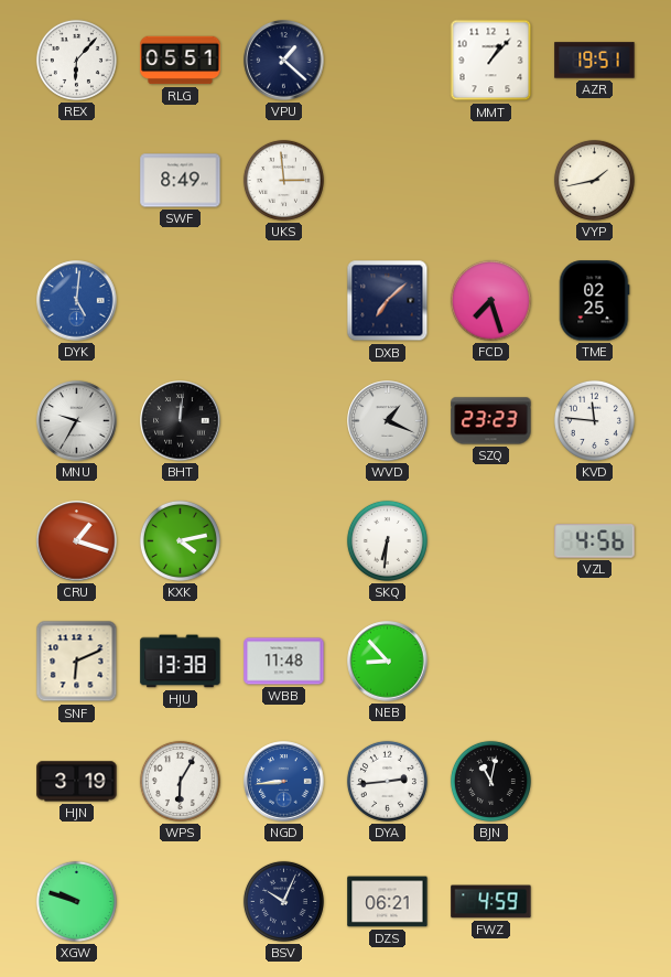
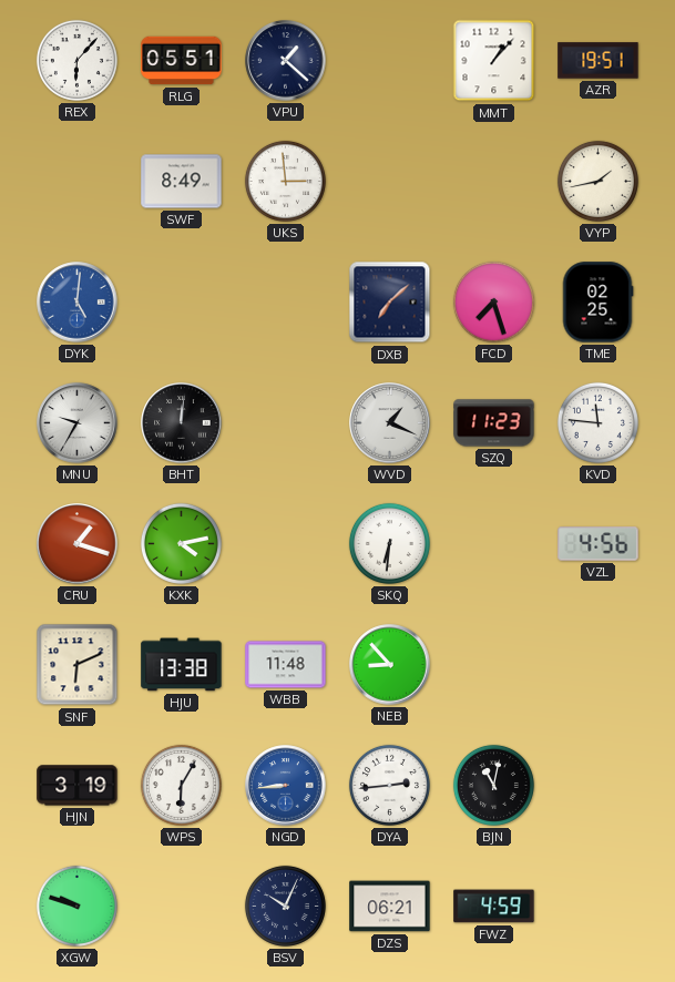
SZQ: 23:23 -> 11:23
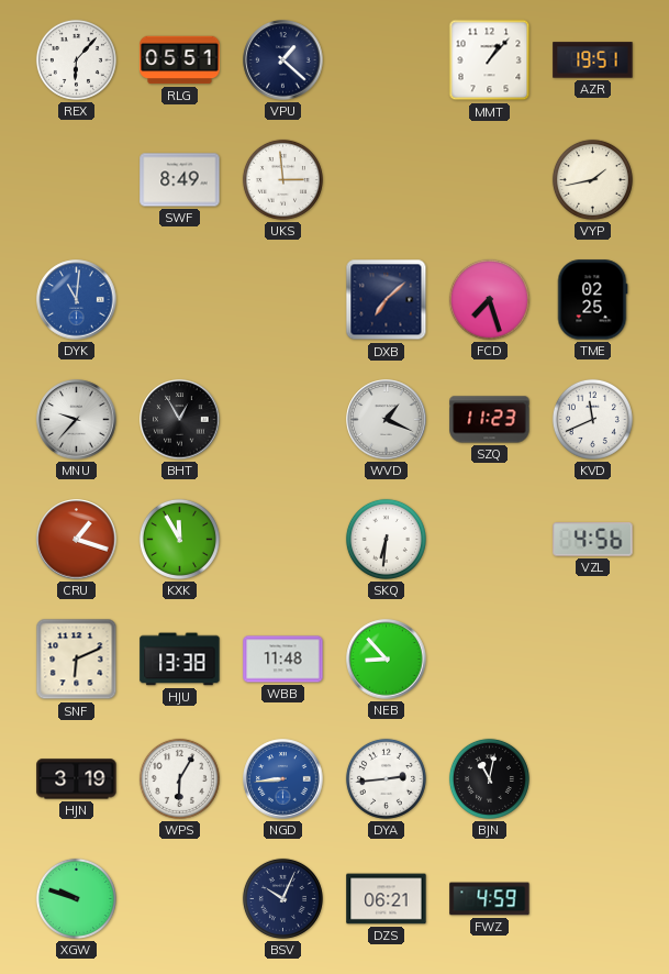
DYK: 5:01 -> 11:01
MNU: 9:35 -> 9:37
BHT: 12:01 -> 12:55
KVD: 11:46 -> 11:41
KXK: 4:13 -> 11:55
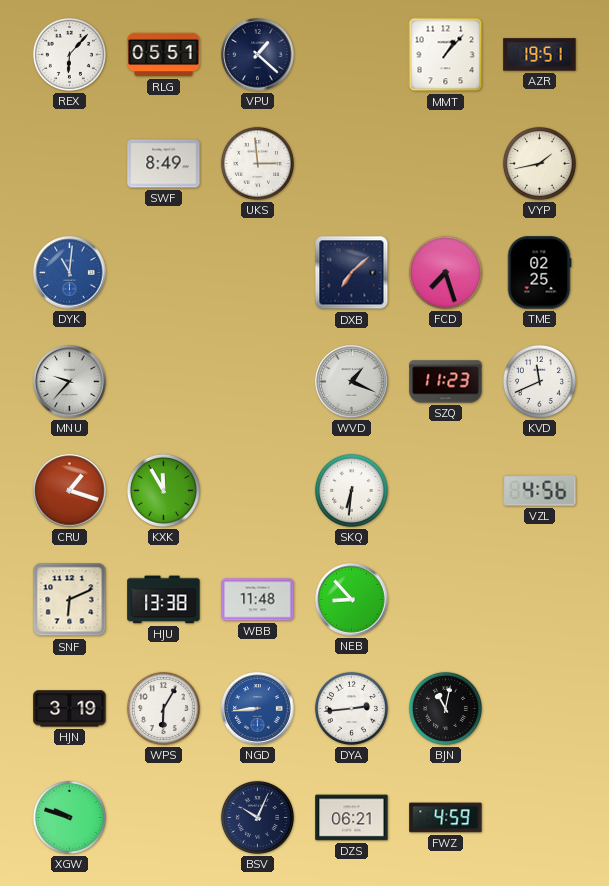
BHT: 12:55 -> none
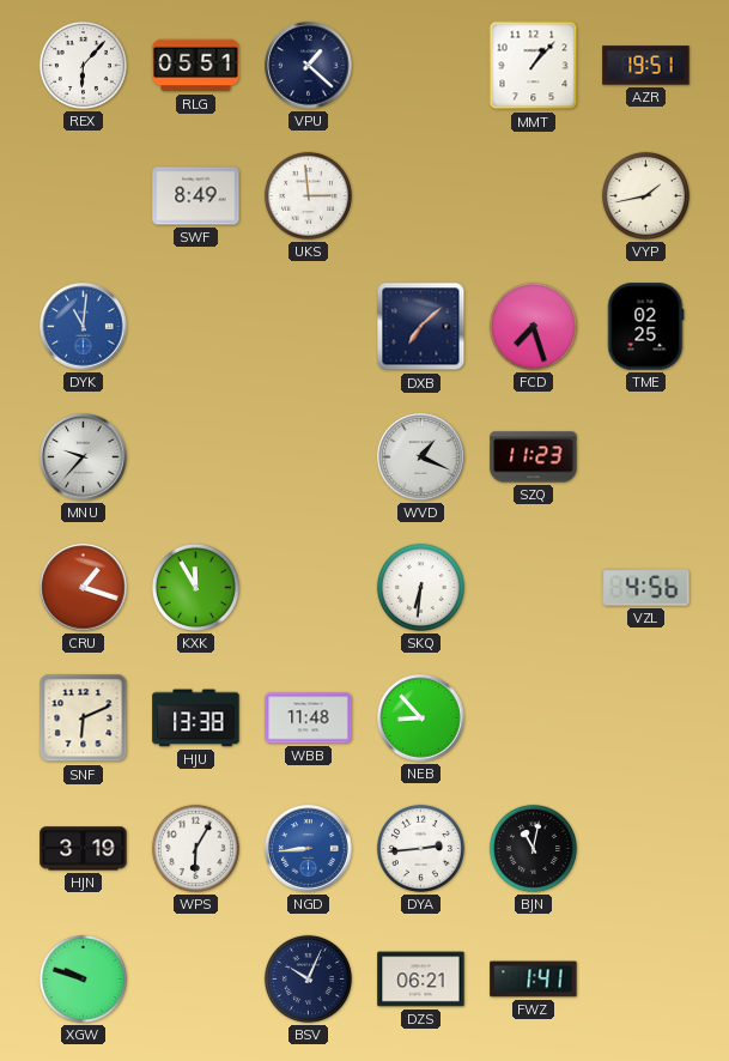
KVD: 11:41 -> none
FWZ: 4:59 -> 1:41
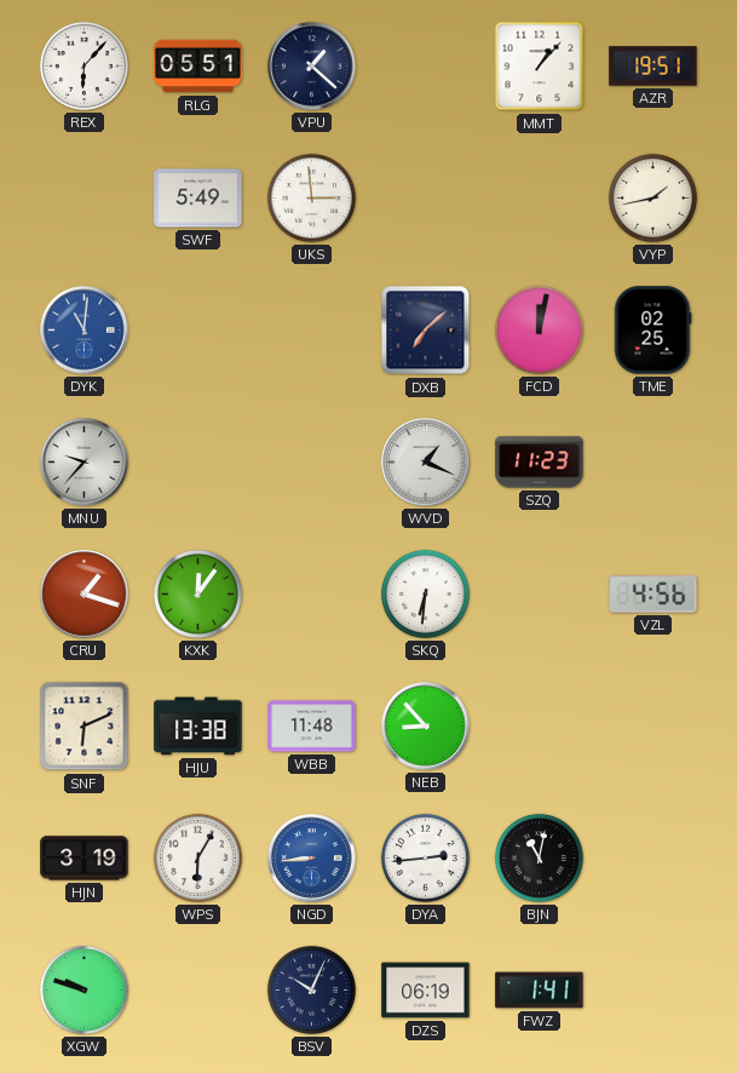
SWF: 8:49 -> 5:49
FCD: 7:27 -> 12:02
KXK: 11:55 -> 12:06
DZS: 06:21 -> 06:19
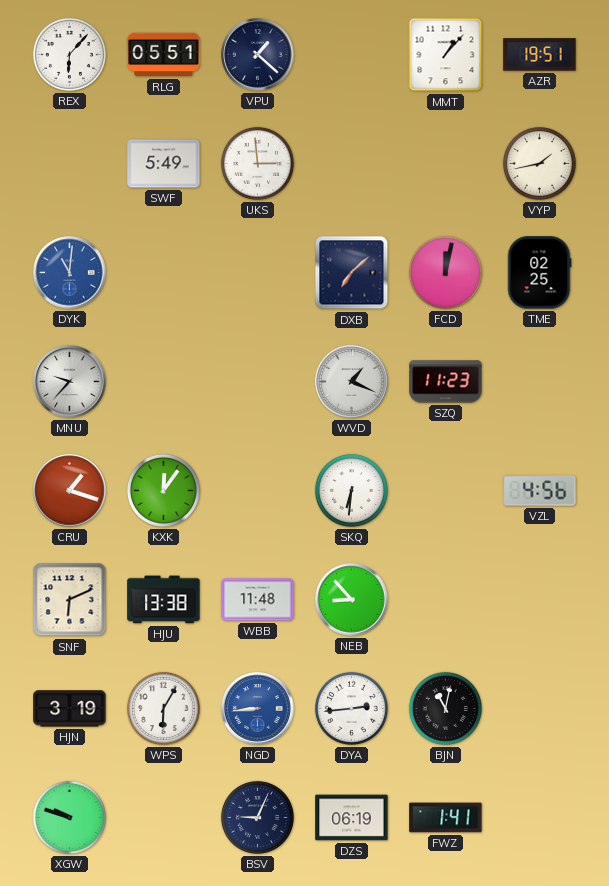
BSV: 10:04 -> 9:04
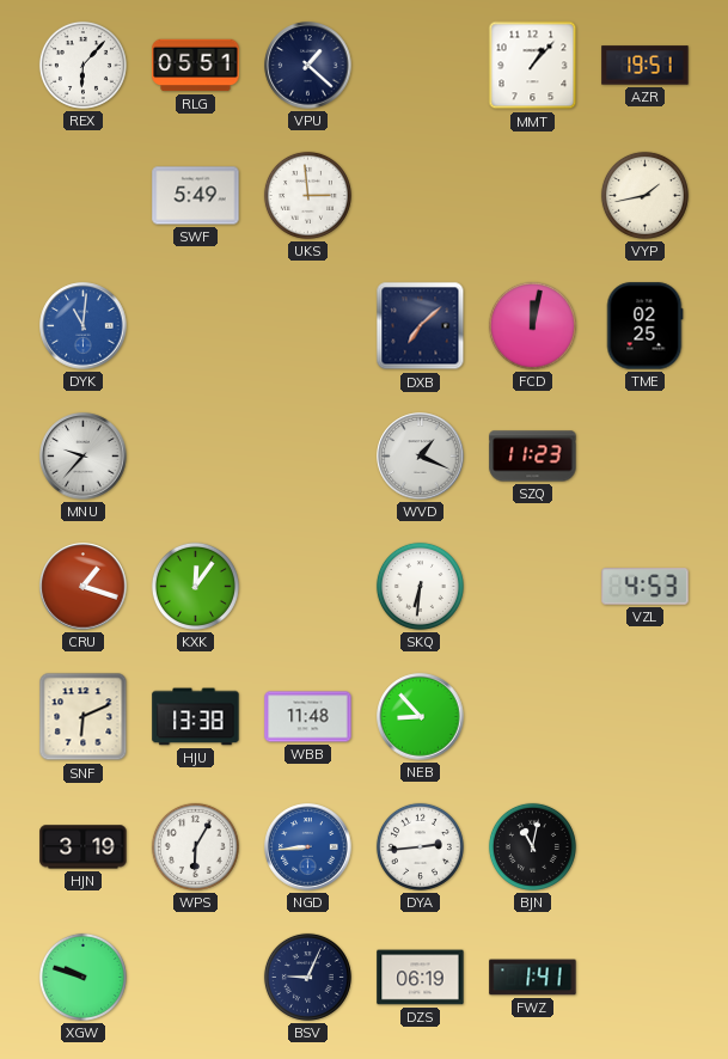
VZL: 4:56 -> 4:53
